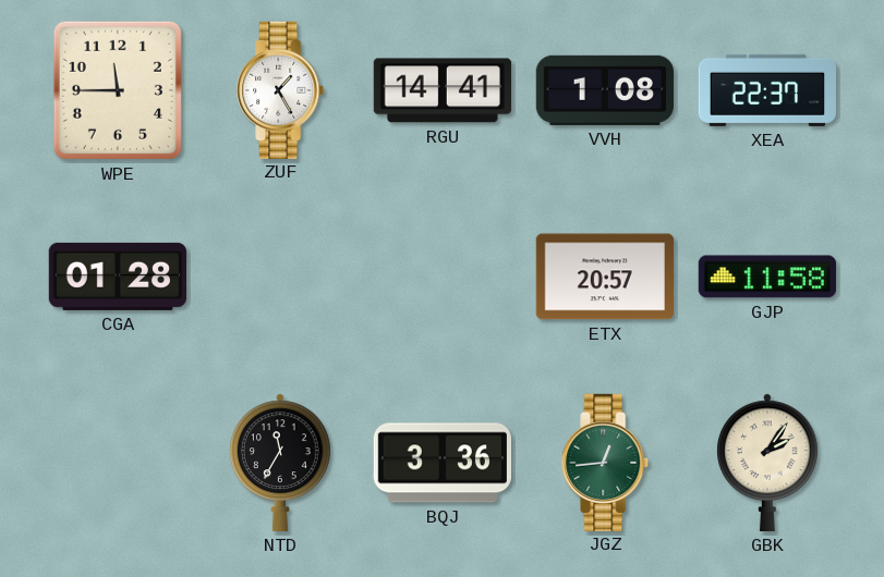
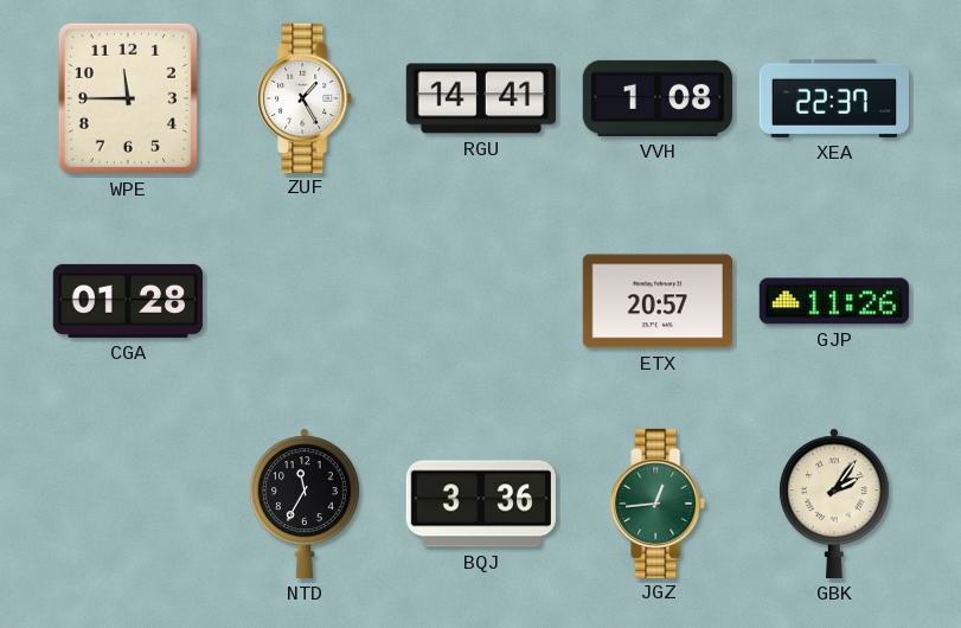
GJP: 11:58 -> 11:26
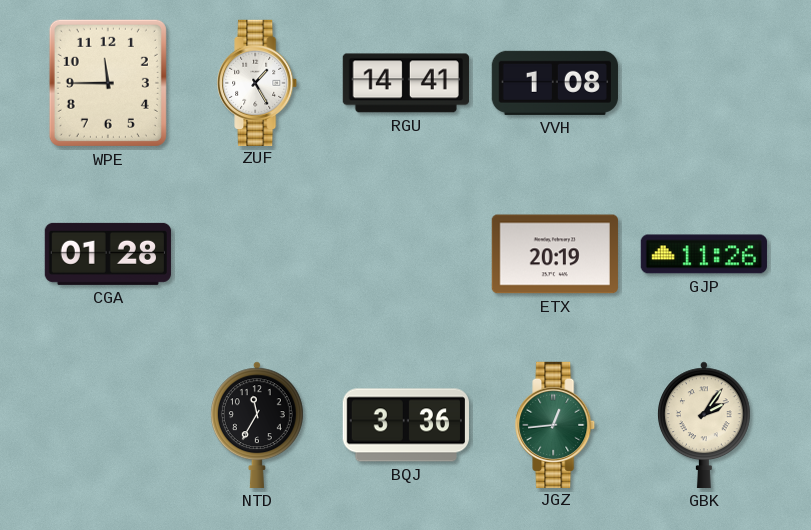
XEA: 22:37 -> none
ETX: 20:57 -> 20:19
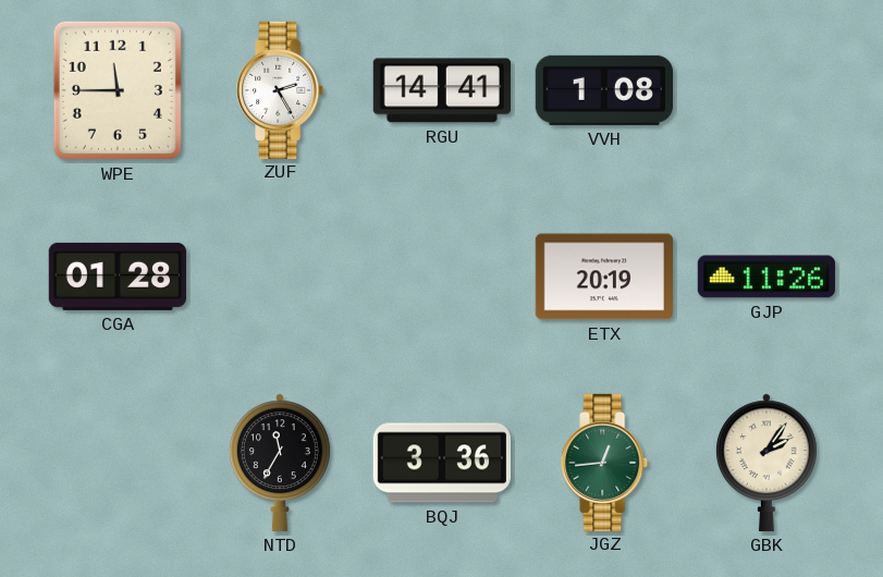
ZUF: 1:25 -> 2:25
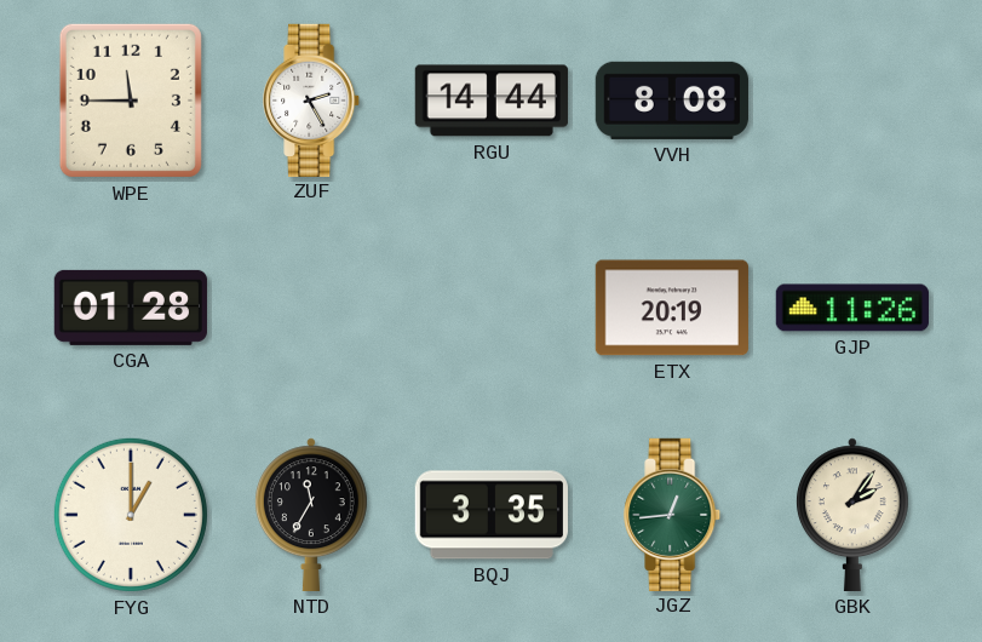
RGU: 14:41 -> 14:44
VVH: 1:08 -> 8:08
FYG: none -> 1:00
BQJ: 3:36 -> 3:35
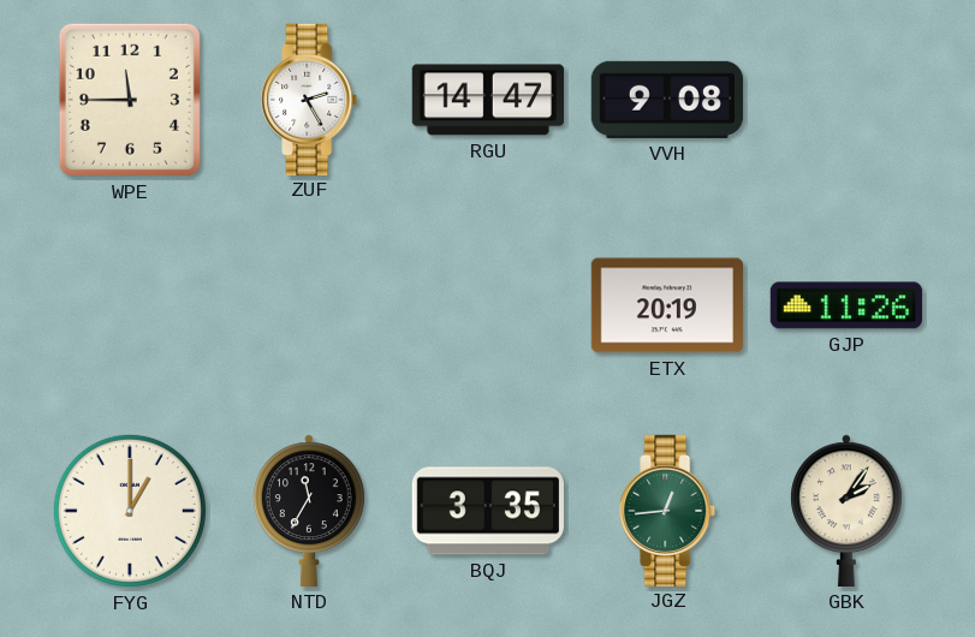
RGU: 14:44 -> 14:47
VVH: 8:08 -> 9:08
CGA: 01:28 -> none
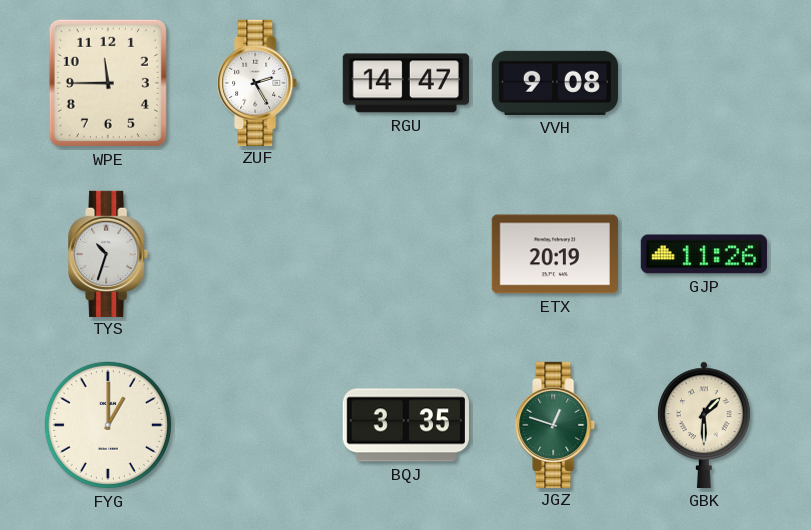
TYS: none -> 10:33
NTD: 11:35 -> none
JGZ: 12:44 -> 12:48
GBK: 2:06 -> 1:30
